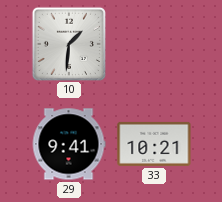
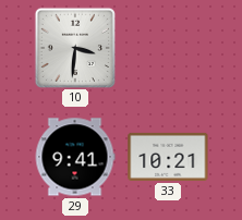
10: 1:31 -> 3:31
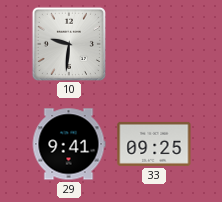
10: 3:31 -> 9:31
33: 10:21 -> 09:25
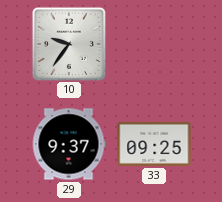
10: 9:31 -> 9:36
29: 9:41 -> 9:37
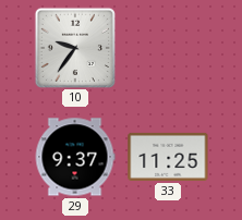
33: 09:25 -> 11:25
